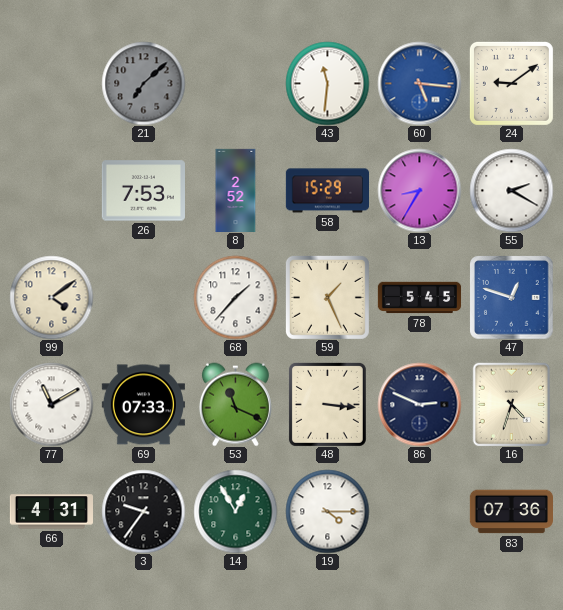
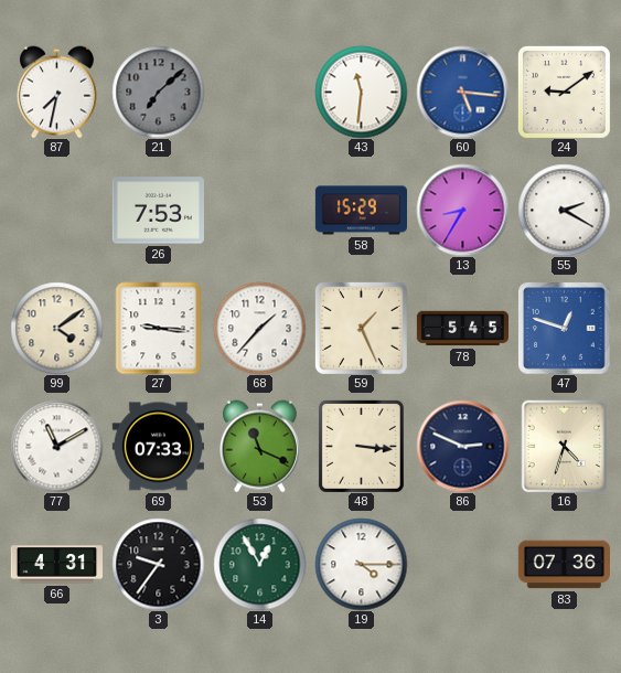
87: none -> 7:32
8: 2:52 -> none
27: none -> 9:16
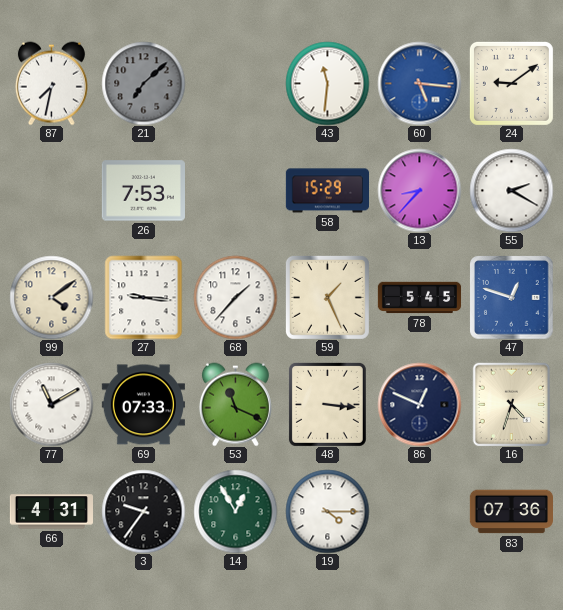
13: 8:35 -> 8:37
86: 2:49 -> 12:49
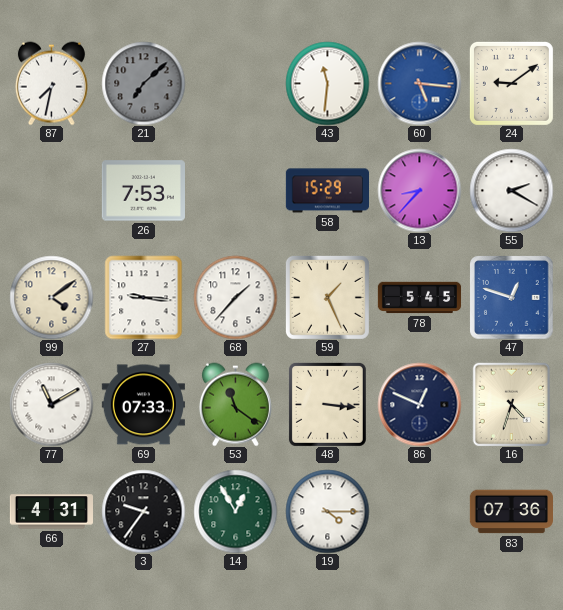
53: 11:19 -> 11:21
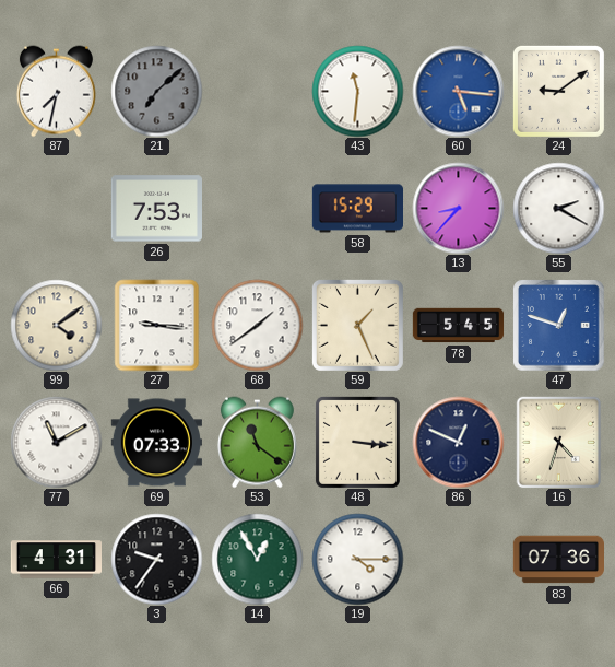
68: 1:37 -> 1:39
